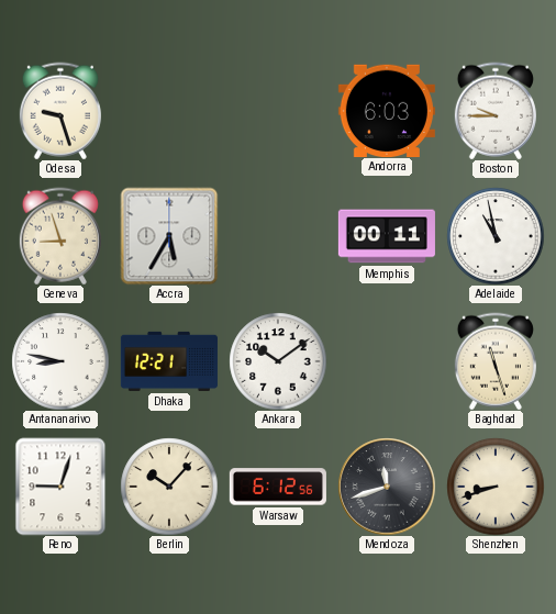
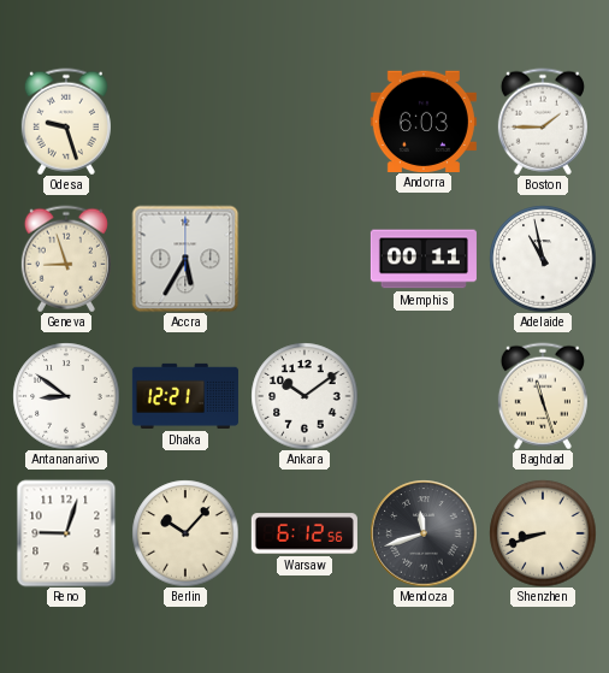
Boston: 9:45 -> 1:45
Antananarivo: 8:47 -> 8:51
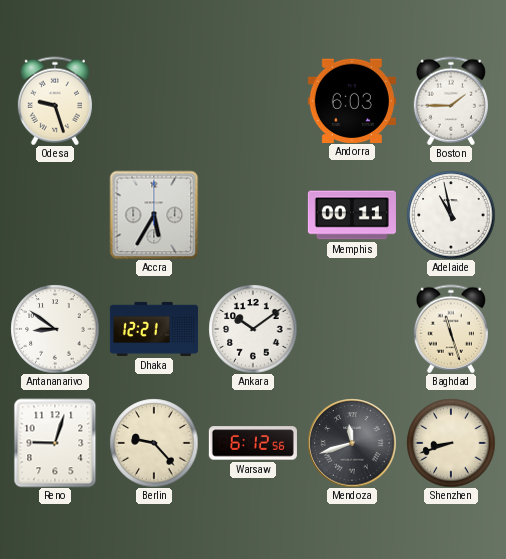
Geneva: 8:57 -> none
Berlin: 10:07 -> 9:23
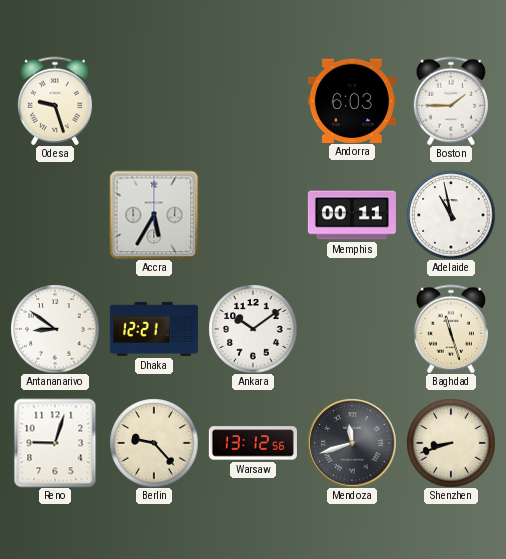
Warsaw: 6:12 -> 13:12
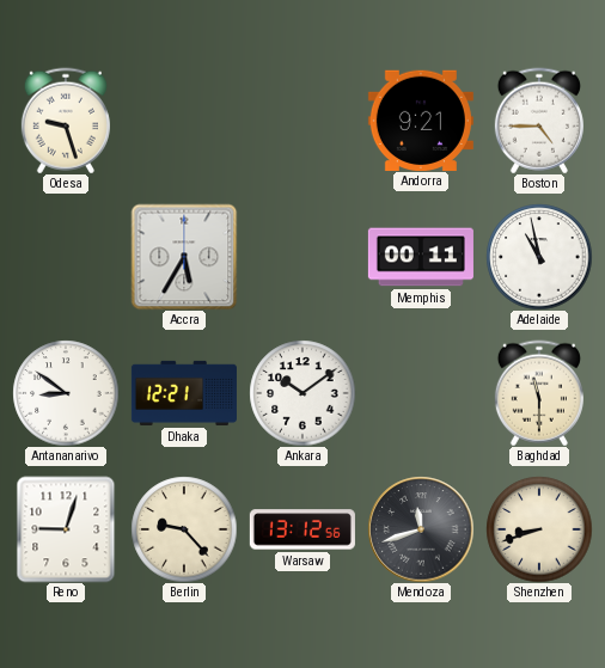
Andorra: 6:03 -> 9:21
Boston: 1:45 -> 4:45
Baghdad: 11:27 -> 11:30
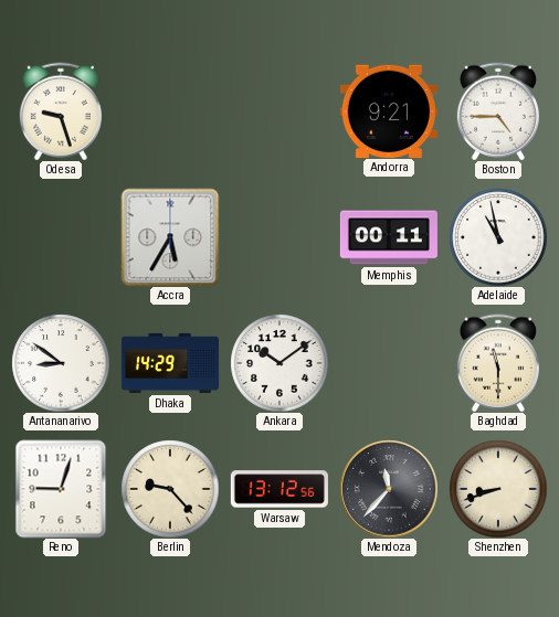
Dhaka: 12:21 -> 14:29
Mendoza: 11:42 -> 11:37
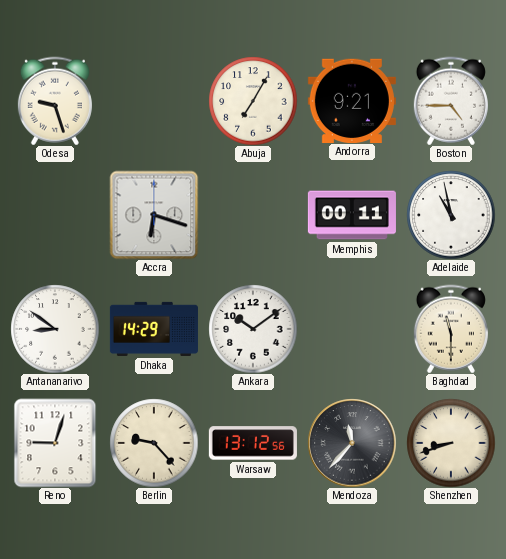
Abuja: none -> 7:05
Accra: 5:35 -> 6:18
